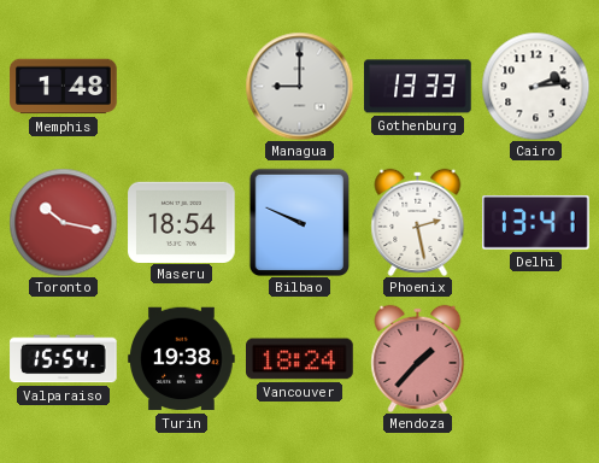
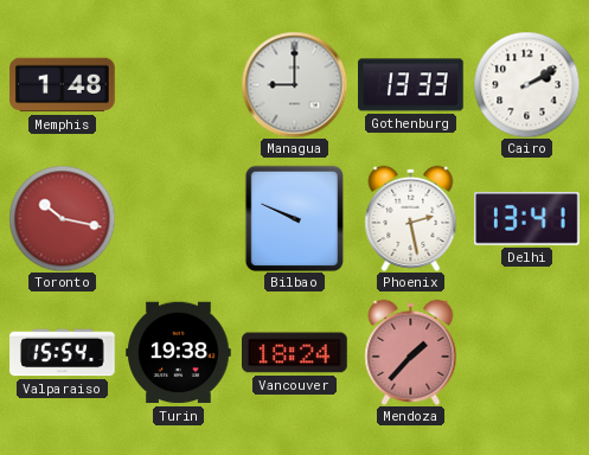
Cairo: 2:14 -> 2:10
Maseru: 18:54 -> none
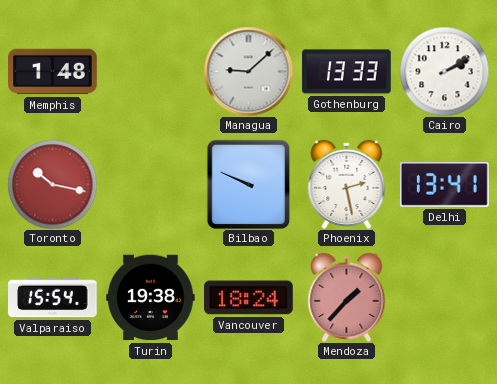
Managua: 9:00 -> 9:08
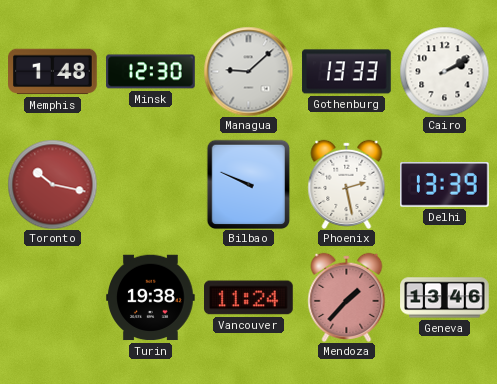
Minsk: none -> 12:30
Delhi: 13:41 -> 13:39
Valparaiso: 15:54 -> none
Vancouver: 18:24 -> 11:24
Geneva: none -> 13:46
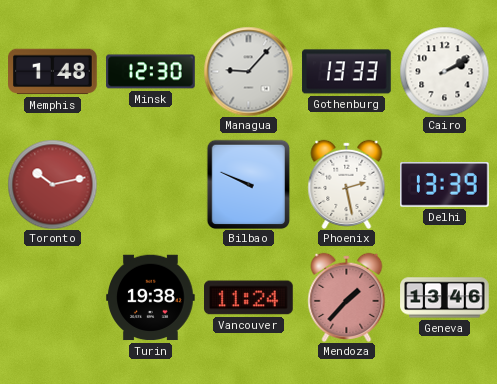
Managua: 9:08 -> 9:07
Toronto: 10:17 -> 10:13
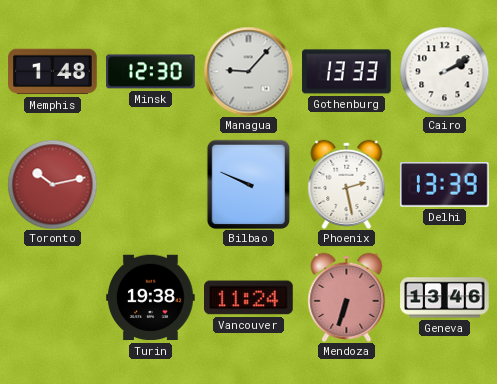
Mendoza: 1:37 -> 6:33
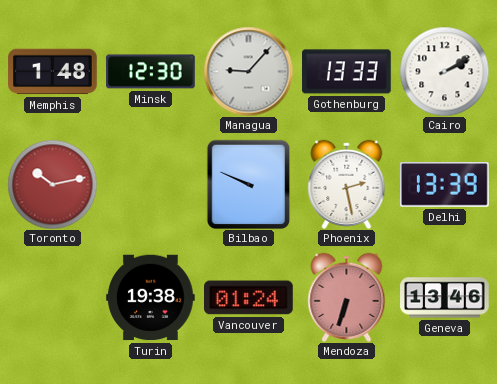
Vancouver: 11:24 -> 01:24
